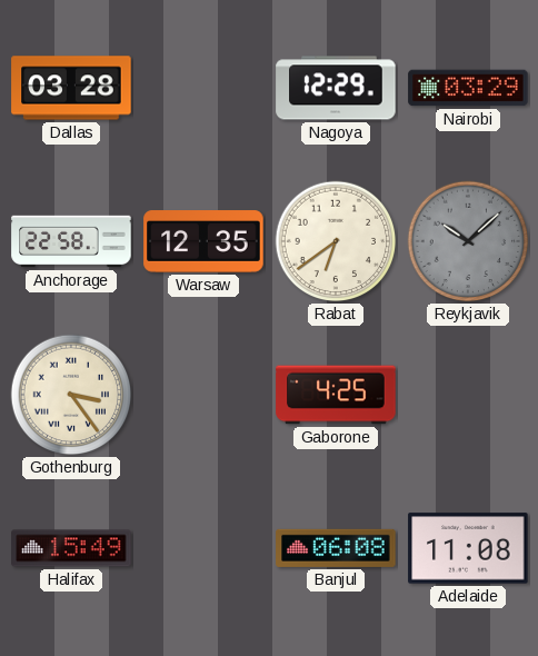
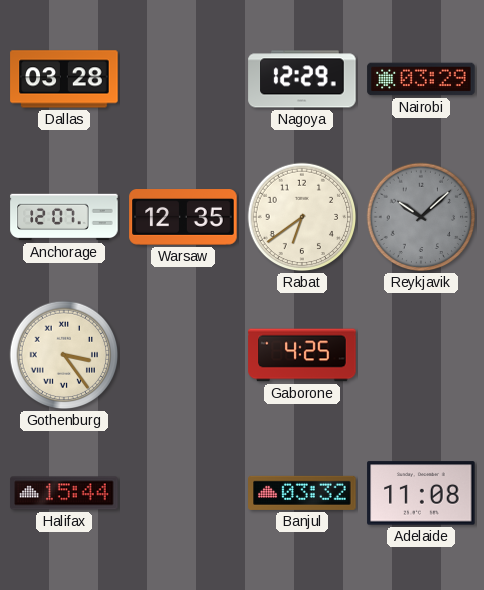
Anchorage: 22:58 -> 12:07
Halifax: 15:49 -> 15:44
Banjul: 06:08 -> 03:32
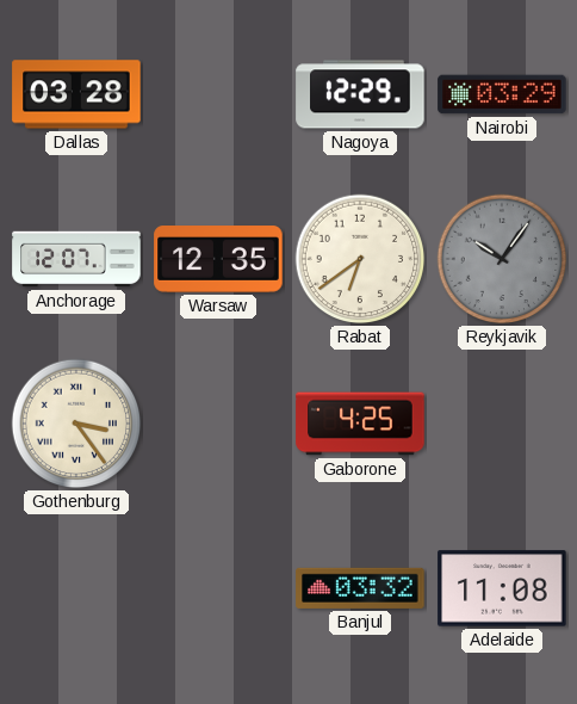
Reykjavik: 10:08 -> 10:06
Halifax: 15:44 -> none
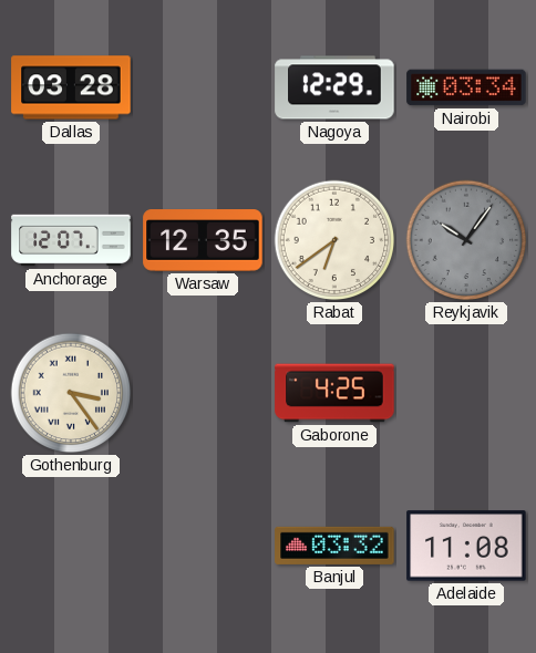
Nairobi: 03:29 -> 03:34
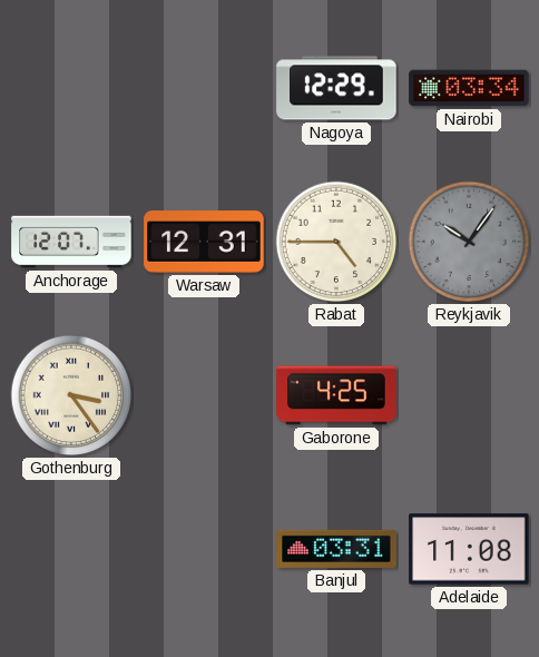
Dallas: 03:28 -> none
Warsaw: 12:35 -> 12:31
Rabat: 6:39 -> 4:45
Banjul: 03:32 -> 03:31
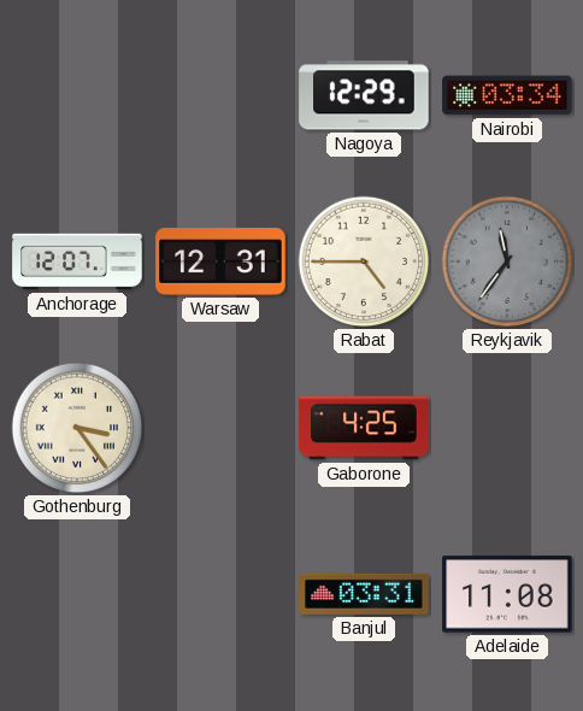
Reykjavik: 10:06 -> 11:36
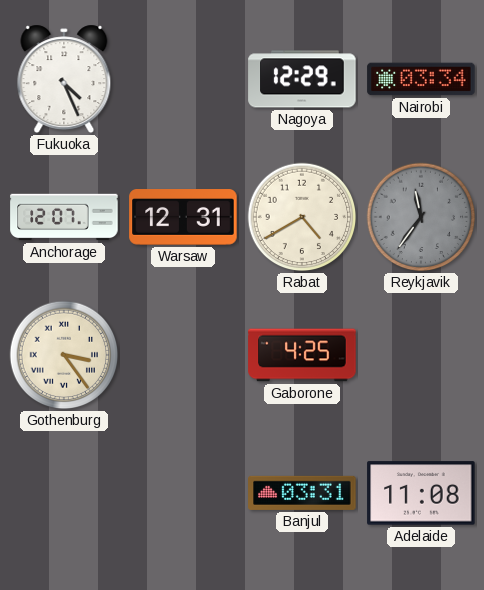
Fukuoka: none -> 4:26
Rabat: 4:45 -> 4:40
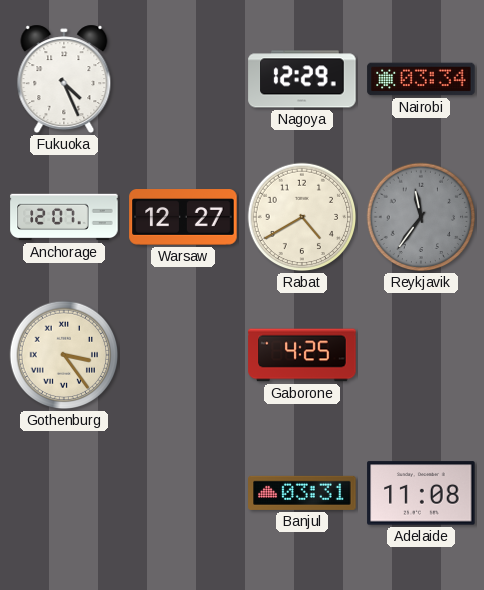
Warsaw: 12:31 -> 12:27
